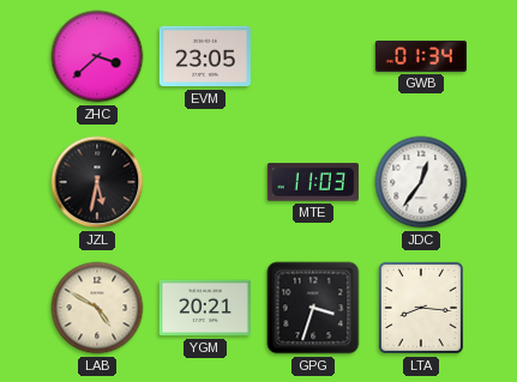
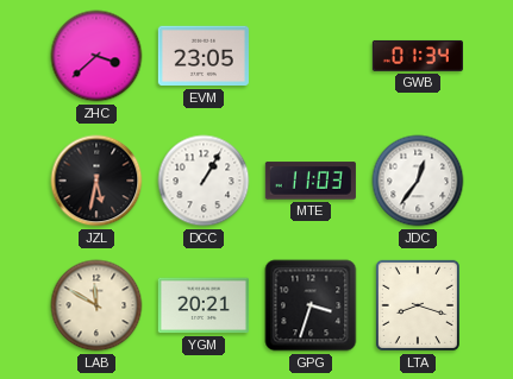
DCC: none -> 1:05
LAB: 4:50 -> 11:50
LTA: 8:16 -> 8:18
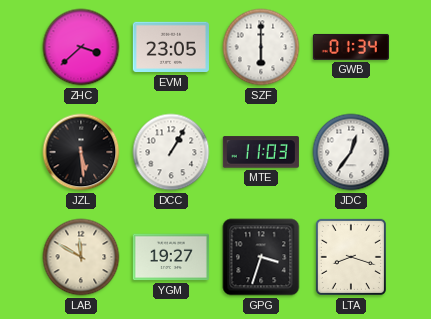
SZF: none -> 6:00
JZL: 5:32 -> 5:29
YGM: 20:21 -> 19:27
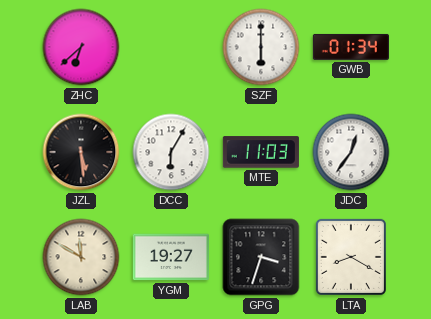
ZHC: 3:38 -> 6:38
EVM: 23:05 -> none
DCC: 1:05 -> 6:05
LTA: 8:18 -> 8:20
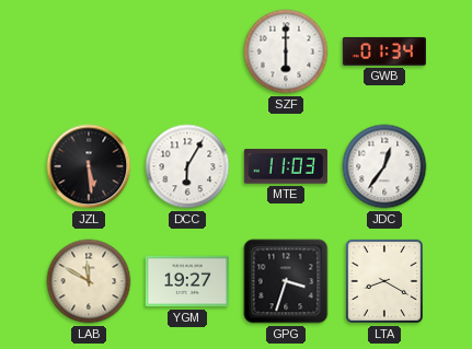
ZHC: 6:38 -> none
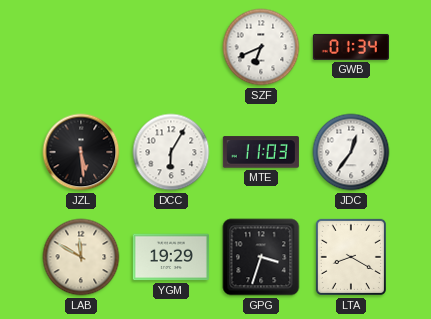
SZF: 6:00 -> 6:41
YGM: 19:27 -> 19:29
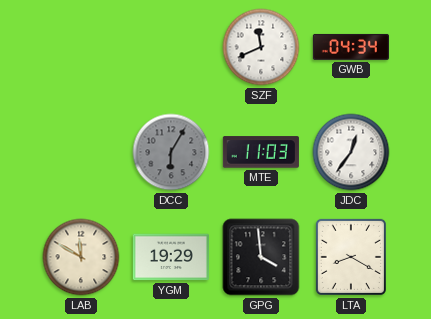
SZF: 6:41 -> 11:41
GWB: 01:34 -> 04:34
JZL: 5:29 -> none
DCC dial: white -> grey
GPG: 3:33 -> 3:59
